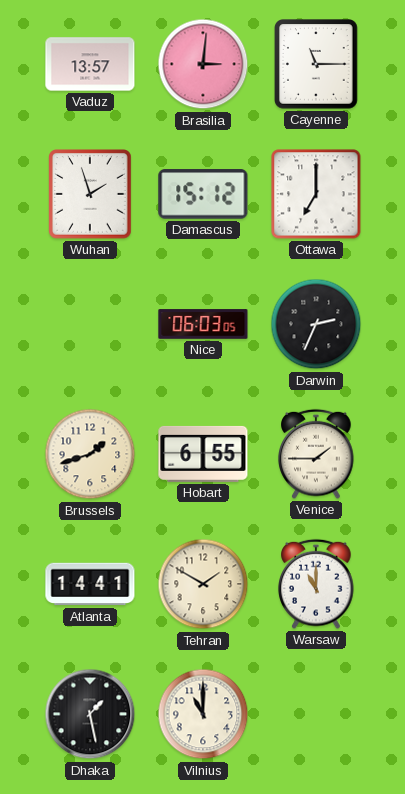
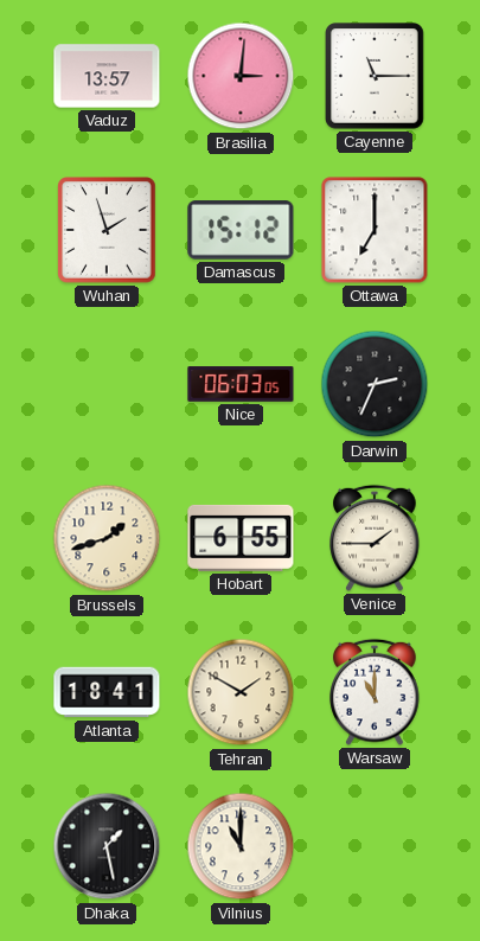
Atlanta: 14:41 -> 18:41
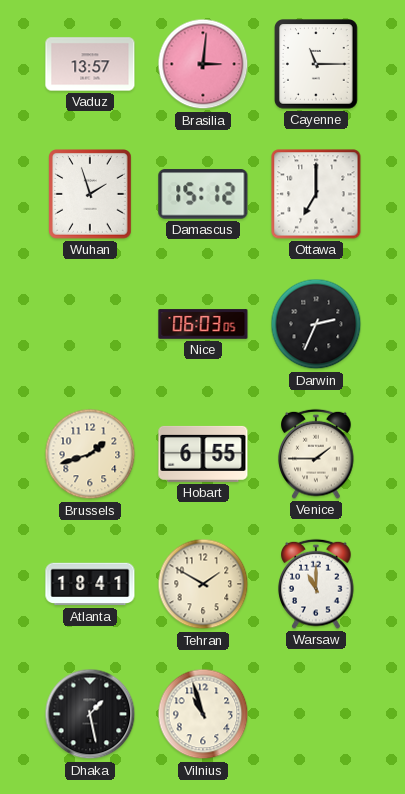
Vilnius: 11:00 -> 10:57
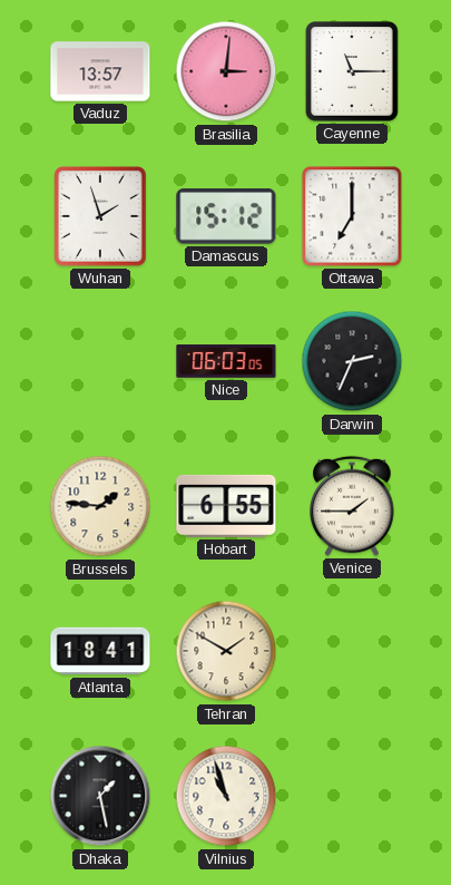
Brussels: 1:42 -> 1:46
Warsaw: 11:00 -> none
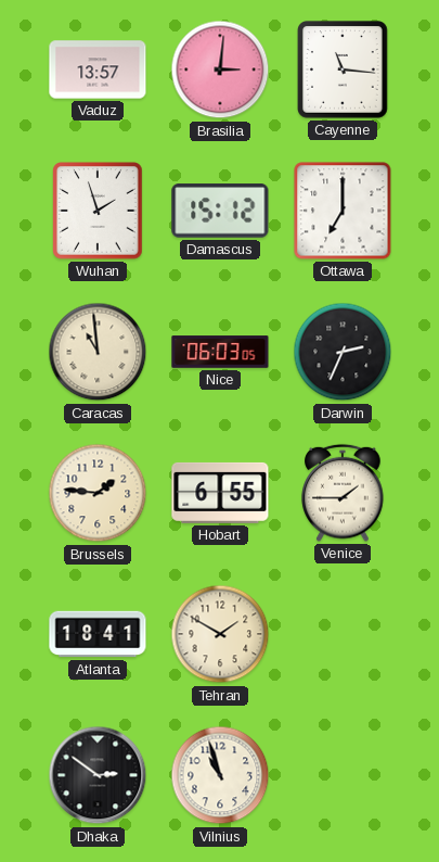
Cayenne: 11:15 -> 11:16
Caracas: none -> 10:59
Dhaka: 1:28 -> 2:51
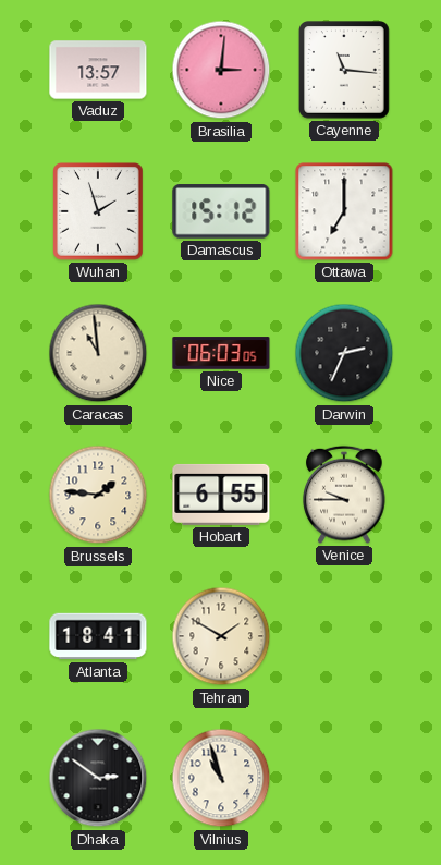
Venice: 1:45 -> 9:45
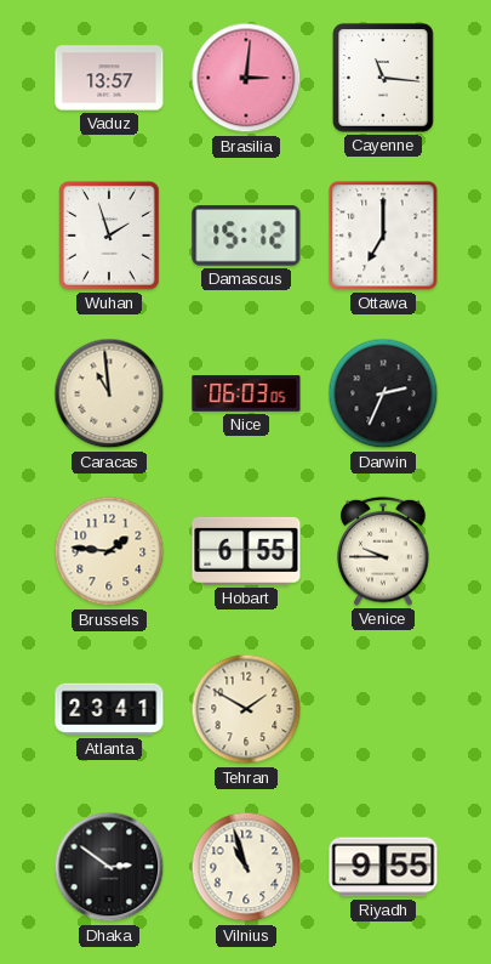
Atlanta: 18:41 -> 23:41
Riyadh: none -> 9:55
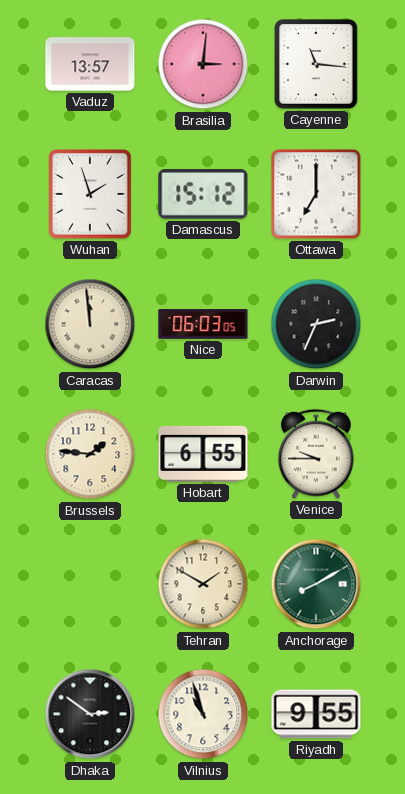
Caracas: 10:59 -> 11:59
Atlanta: 23:41 -> none
Anchorage: none -> 8:10
